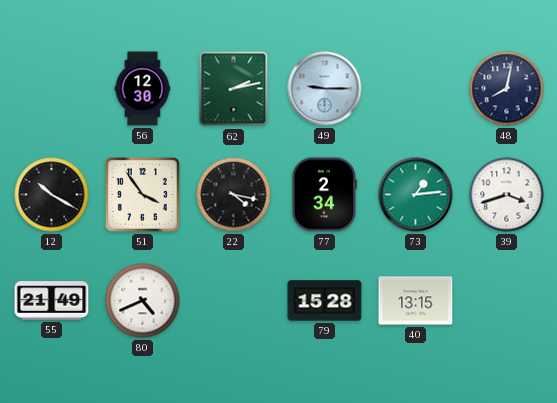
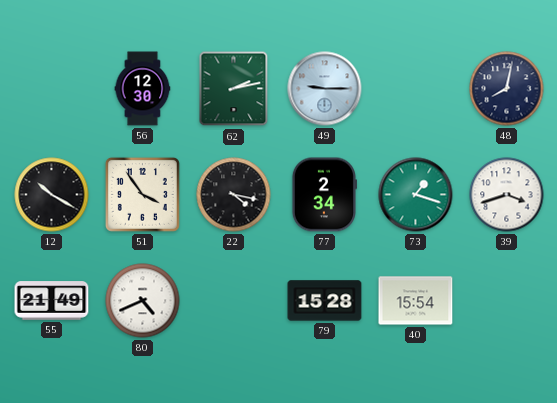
73: 1:14 -> 1:18
40: 13:15 -> 15:54
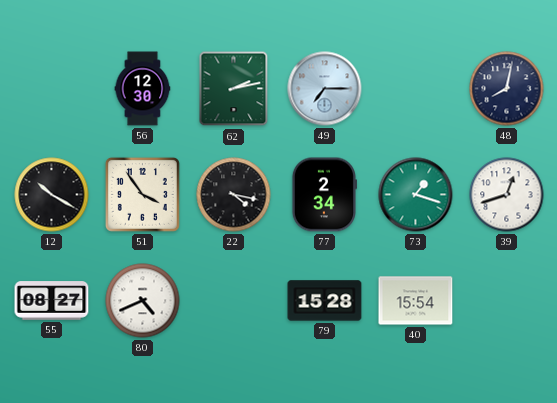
49: 9:15 -> 7:15
39: 3:42 -> 12:42
55: 21:49 -> 08:27
